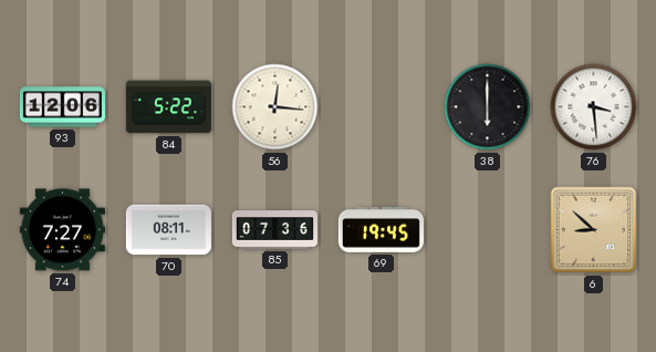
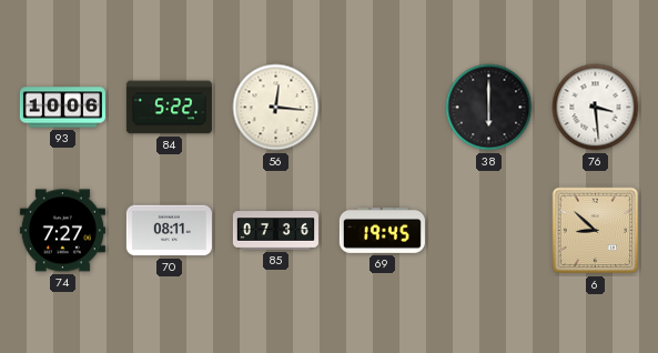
93: 12:06 -> 10:06
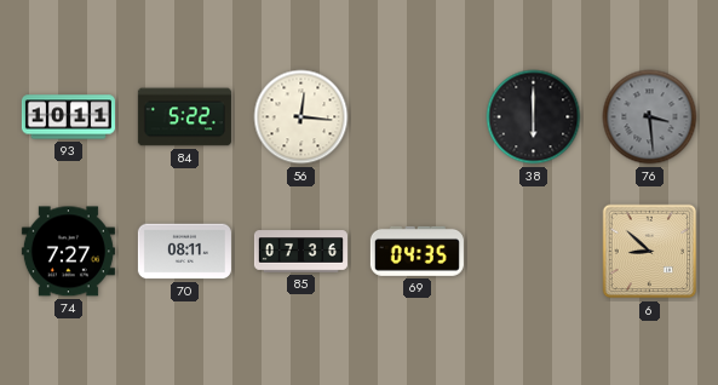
93: 10:06 -> 10:11
76 dial: white -> grey
69: 19:45 -> 04:35
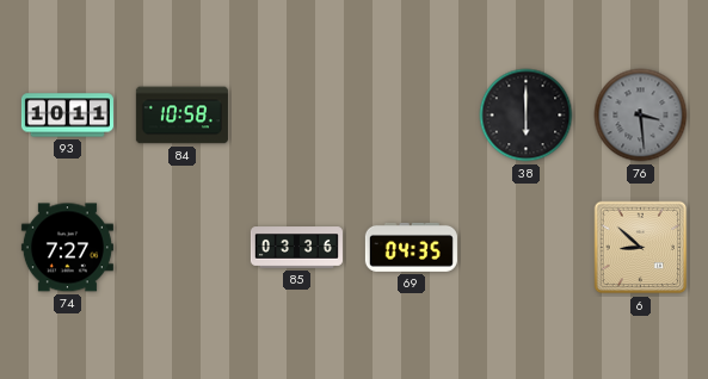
84: 5:22 -> 10:58
56: 12:16 -> none
70: 08:11 -> none
85: 07:36 -> 03:36
